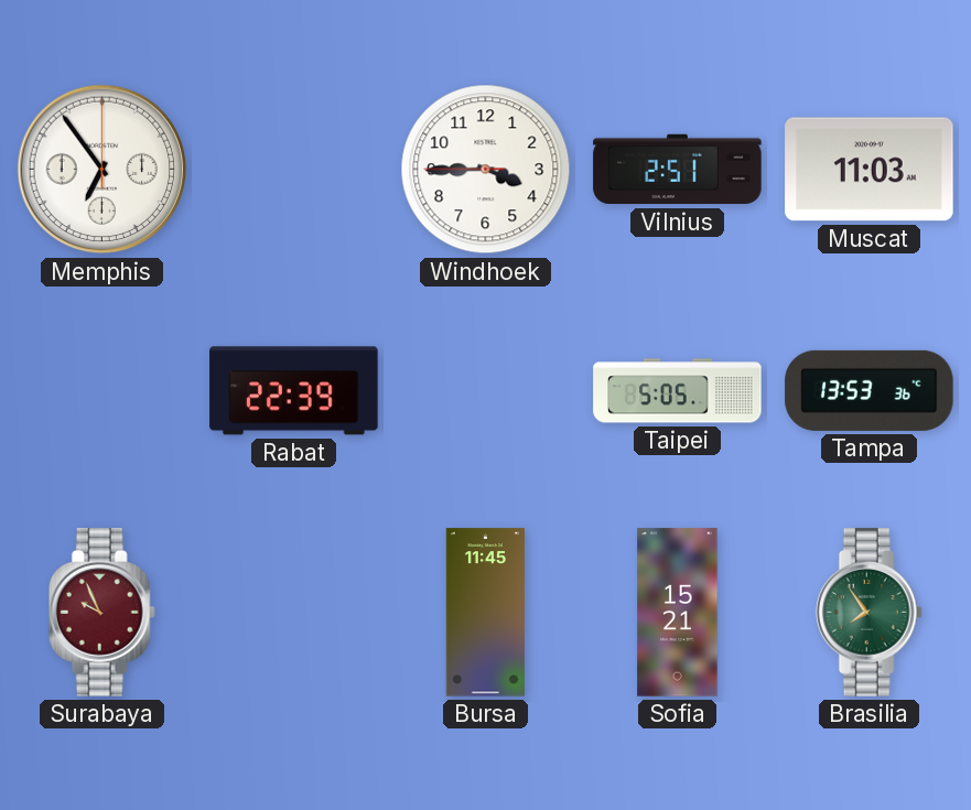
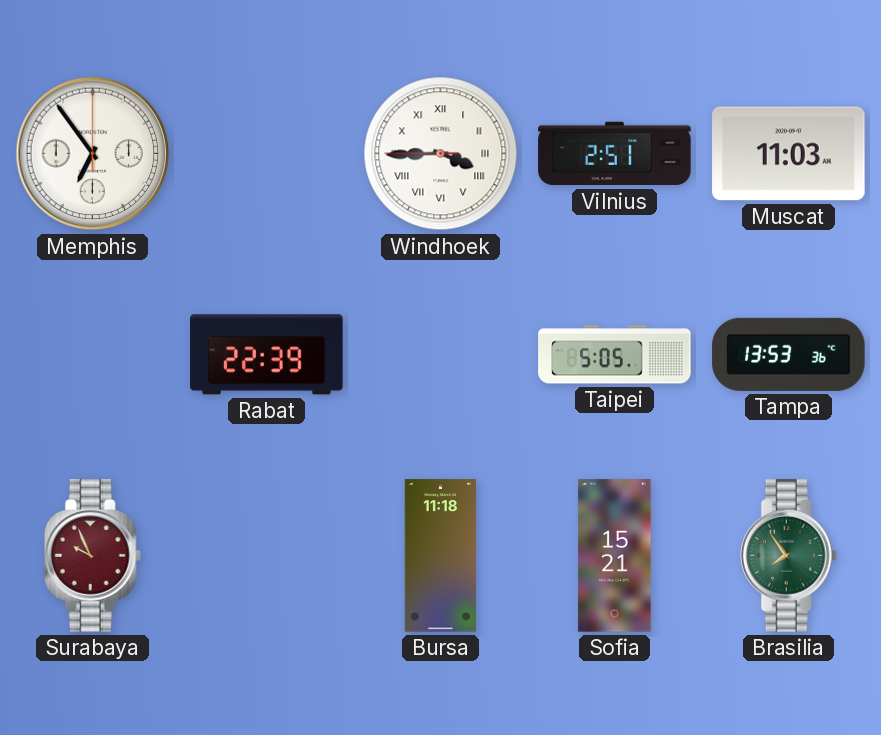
Windhoek numerals: Arabic -> Roman
Bursa: 11:45 -> 11:18
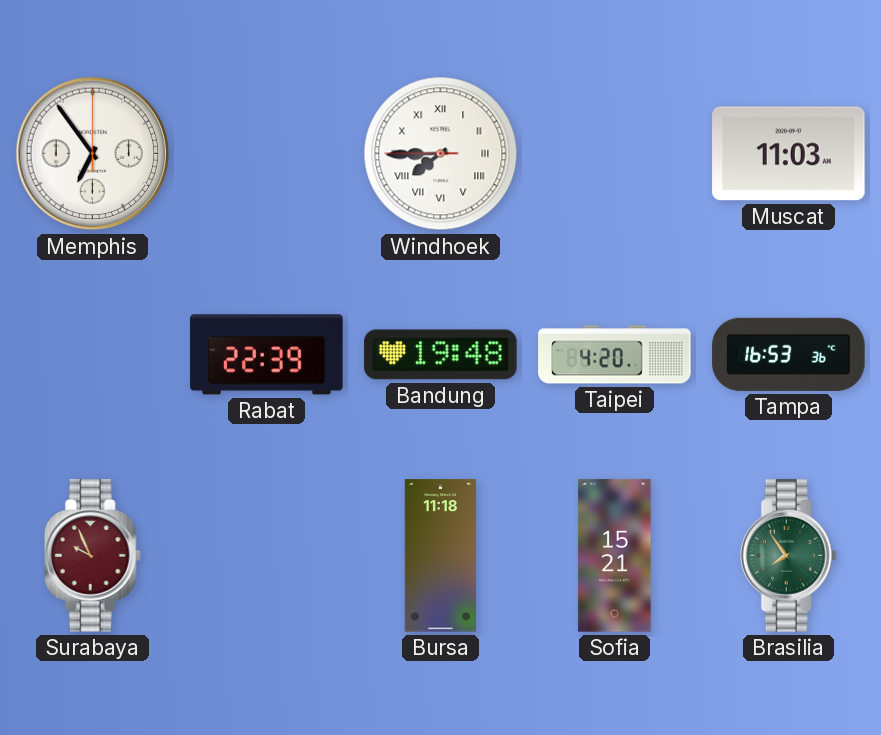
Windhoek: 3:44 -> 7:44
Vilnius: 2:51 -> none
Bandung: none -> 19:48
Taipei: 5:05 -> 4:20
Tampa: 13:53 -> 16:53
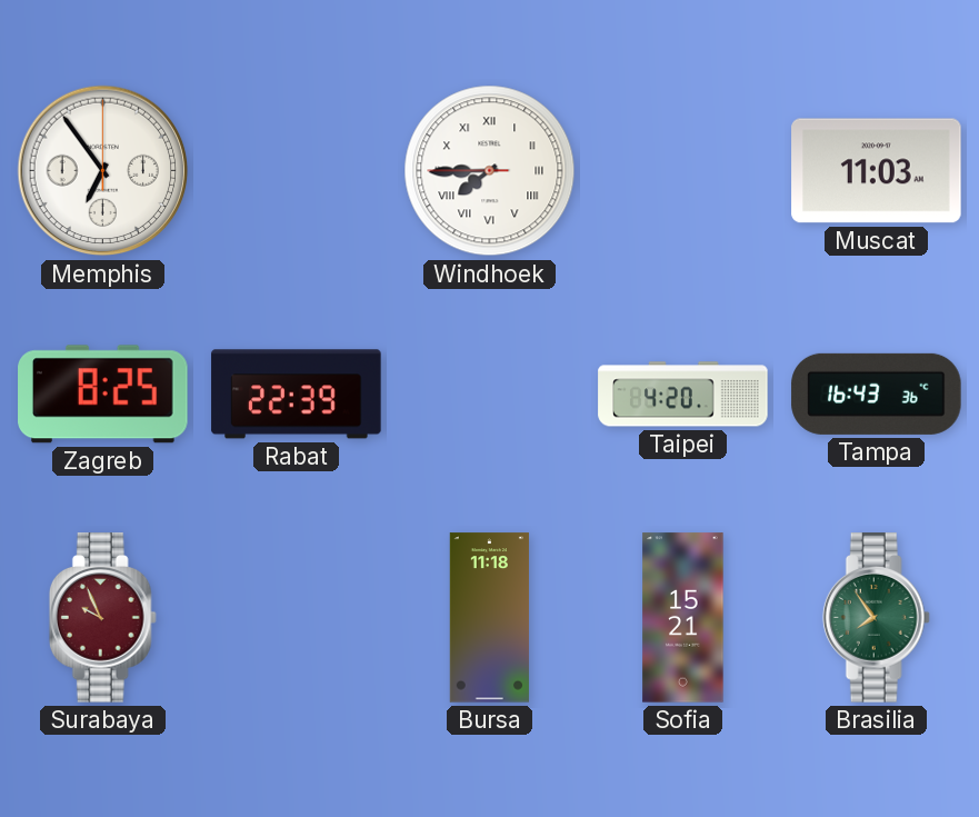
Zagreb: none -> 8:25
Bandung: 19:48 -> none
Tampa: 16:53 -> 16:43
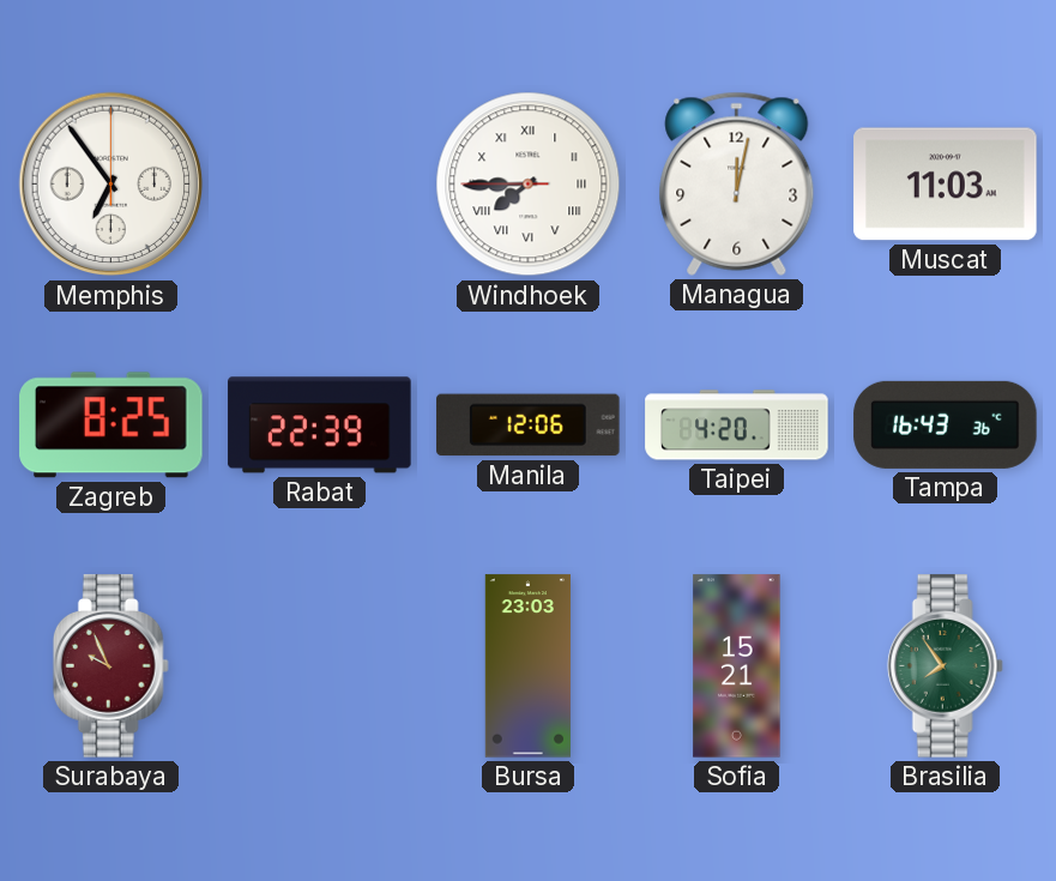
Managua: none -> 12:02
Manila: none -> 12:06
Bursa: 11:18 -> 23:03
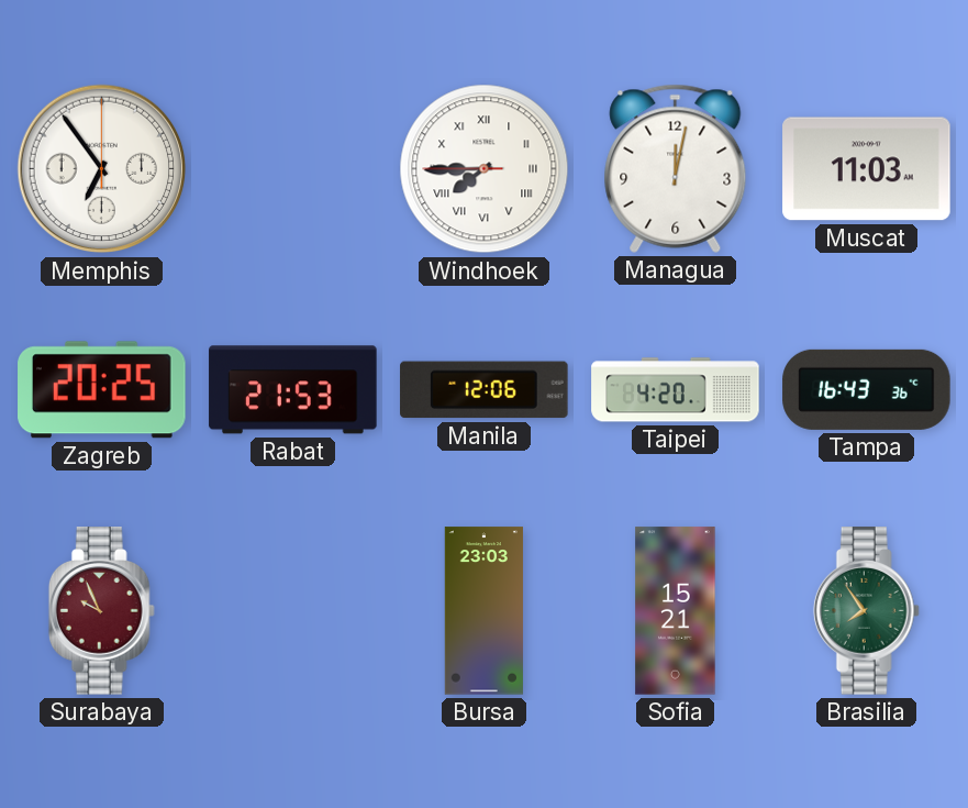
Zagreb: 8:25 -> 20:25
Rabat: 22:39 -> 21:53
